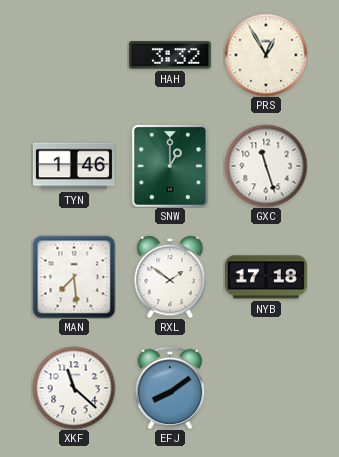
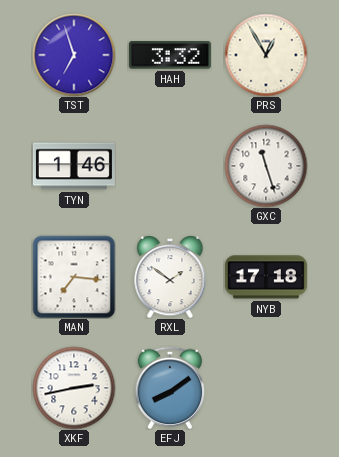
TST: none -> 6:57
SNW: 1:00 -> none
MAN: 7:29 -> 7:16
XKF: 11:22 -> 2:43
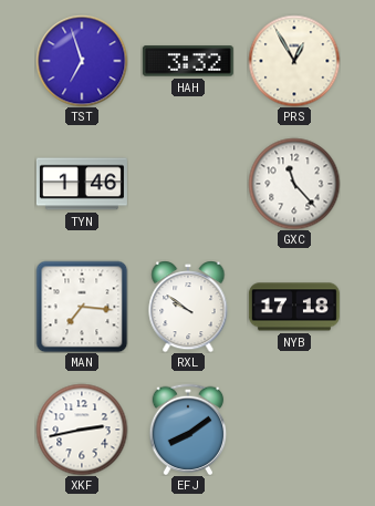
GXC: 11:27 -> 11:23
RXL: 1:51 -> 9:51
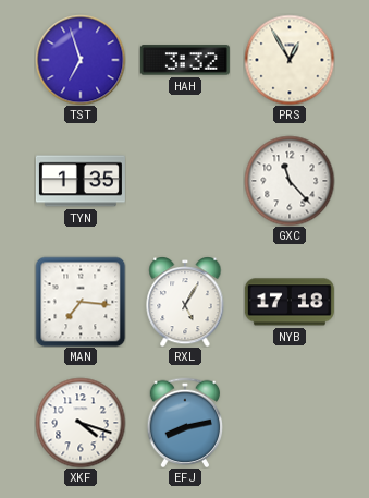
TYN: 1:46 -> 1:35
RXL: 9:51 -> 5:05
XKF: 2:43 -> 4:18
EFJ: 8:09 -> 8:13
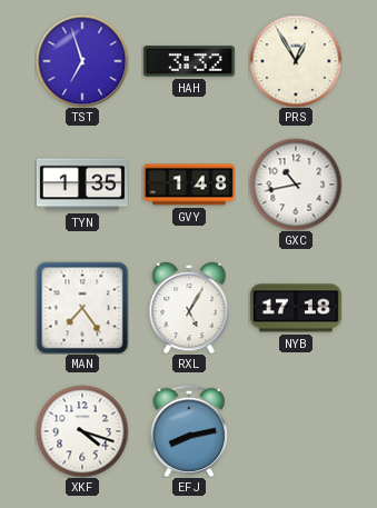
GVY: none -> 1:48
GXC: 11:23 -> 10:43
MAN: 7:16 -> 7:24
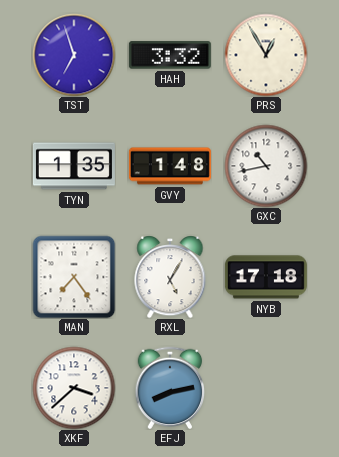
XKF: 4:18 -> 3:38
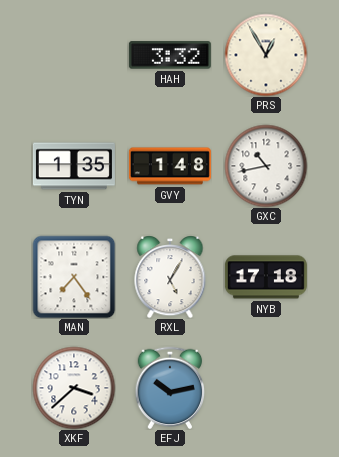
TST: 6:57 -> none
EFJ: 8:13 -> 10:13
